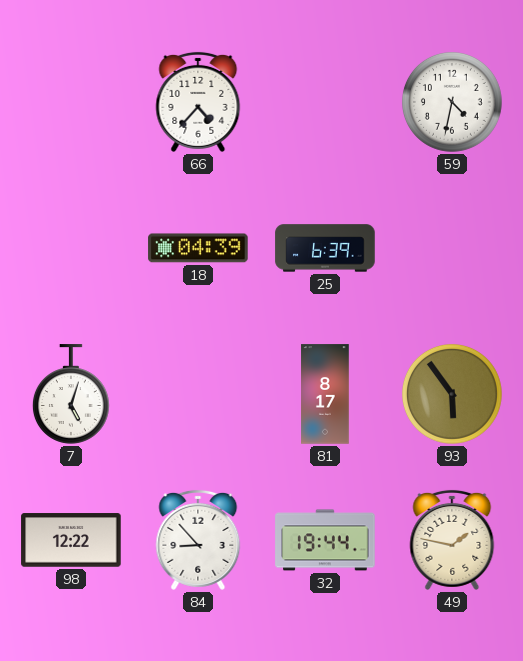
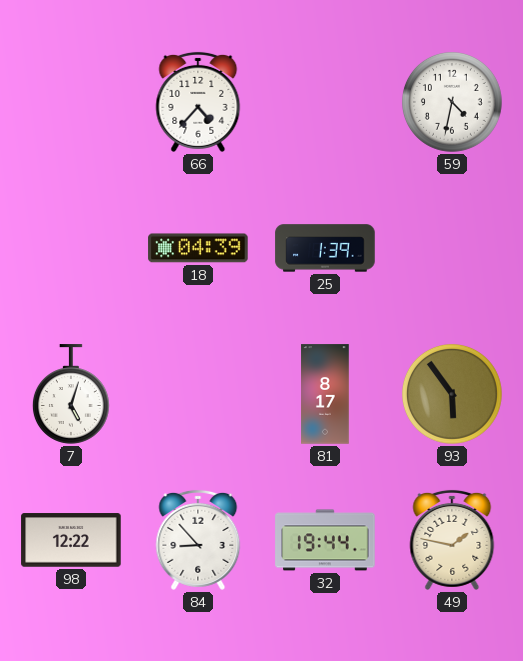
25: 6:39 -> 1:39
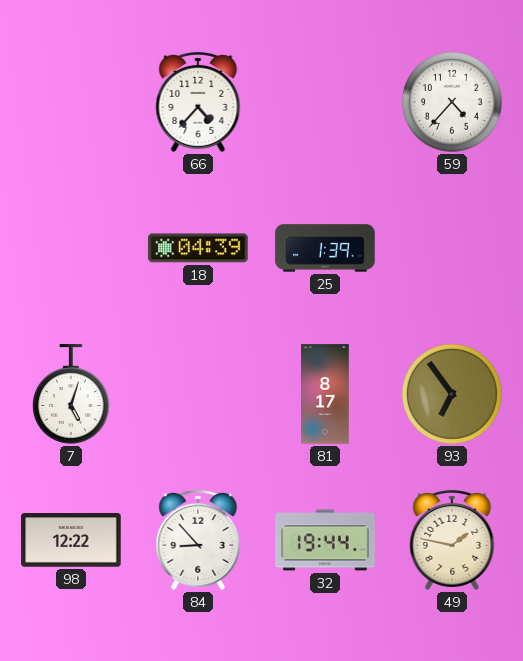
59: 4:32 -> 4:37
93: 5:54 -> 6:54
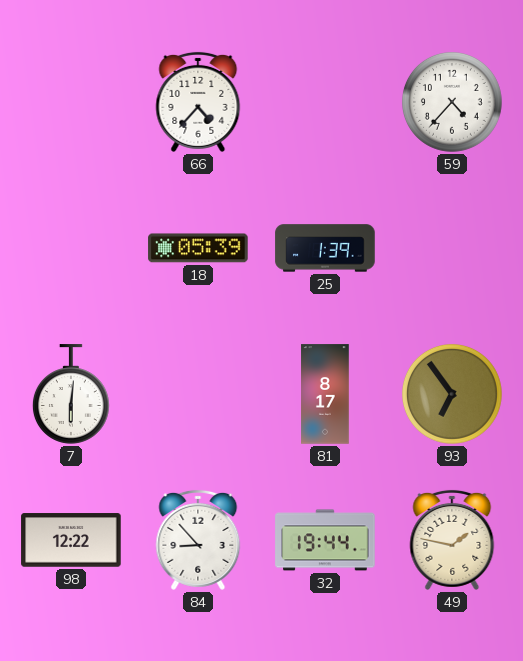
18: 04:39 -> 05:39
7: 5:03 -> 6:01
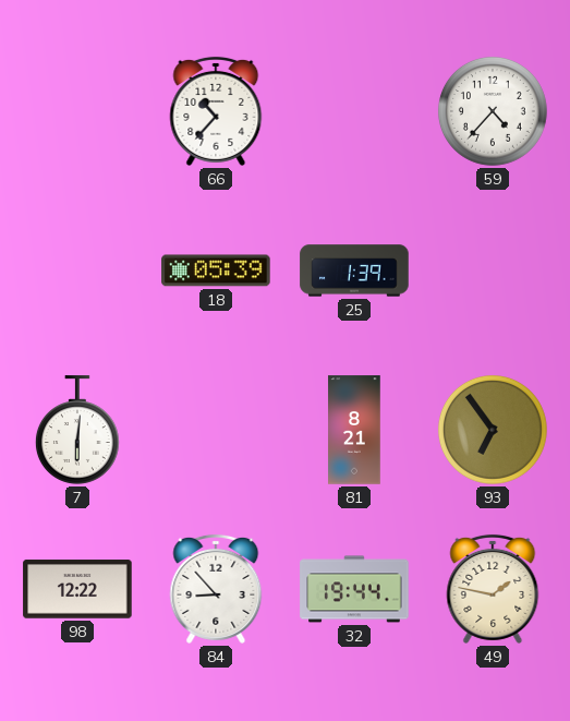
66: 4:37 -> 10:37
81: 8:17 -> 8:21
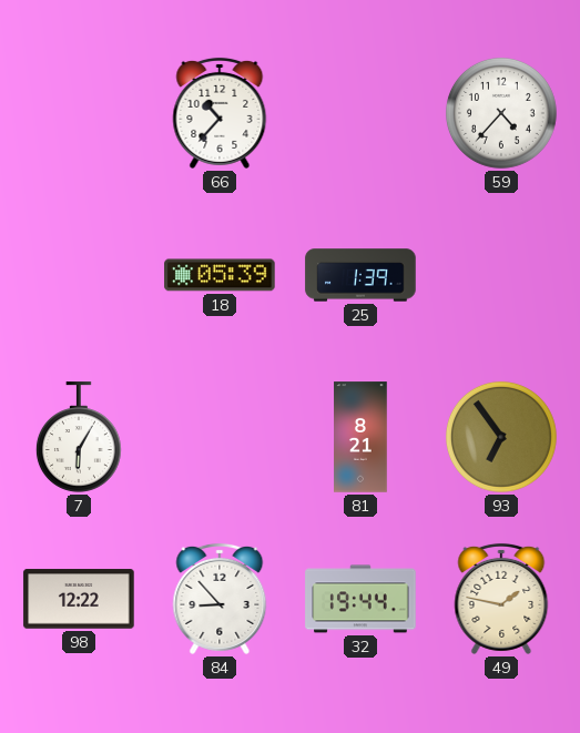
7: 6:01 -> 6:05
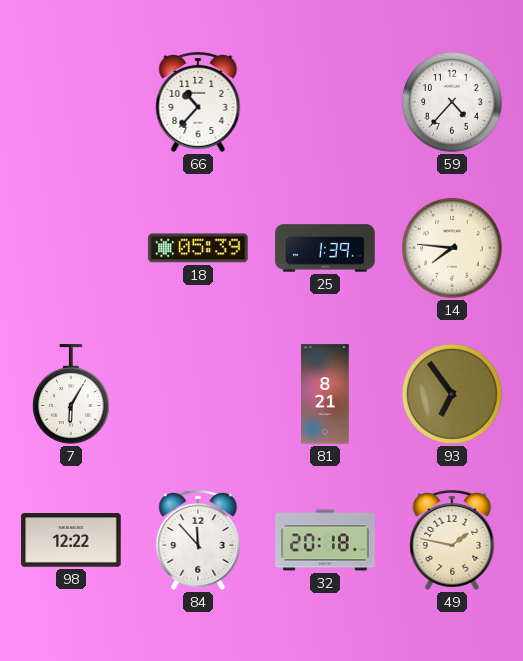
14: none -> 7:46
84: 8:53 -> 11:53
32: 19:44 -> 20:18
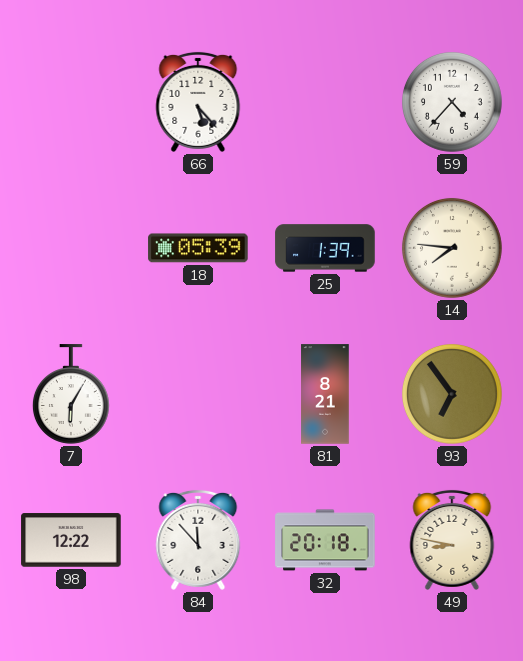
66: 10:37 -> 5:23
49: 1:47 -> 8:47
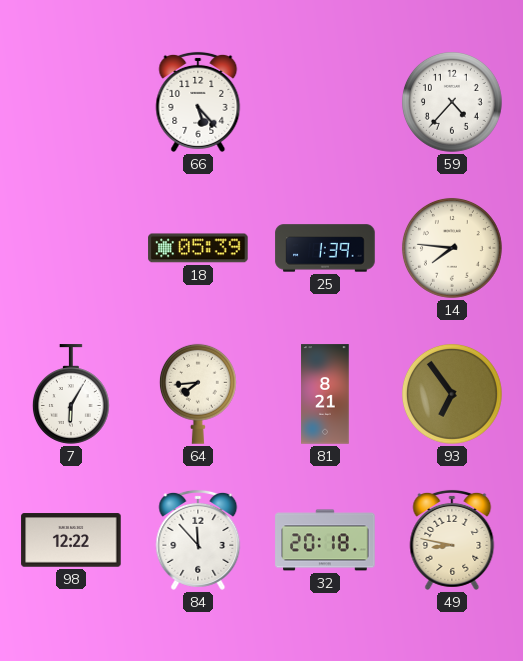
64: none -> 7:44
